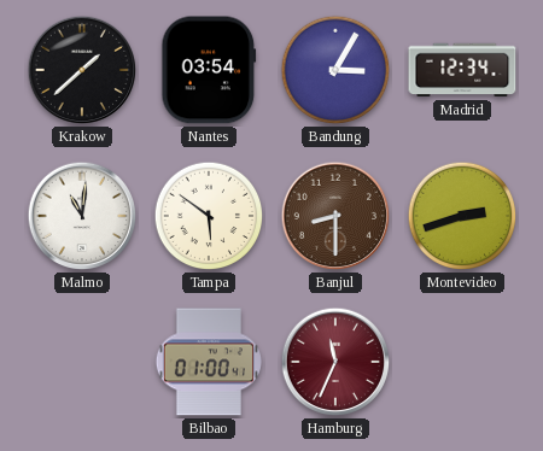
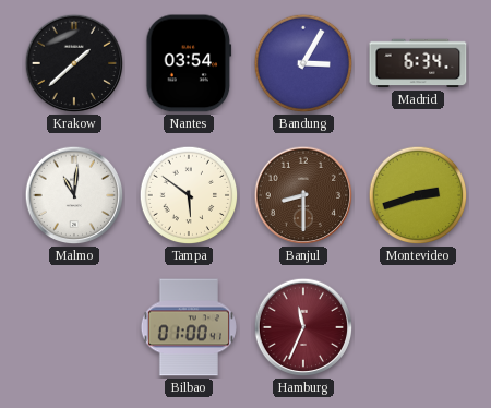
Madrid: 12:34 -> 6:34
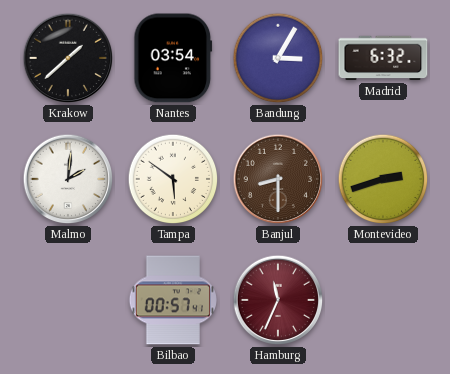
Madrid: 6:34 -> 6:32
Malmo: 11:01 -> 2:01
Bilbao: 01:00 -> 00:57
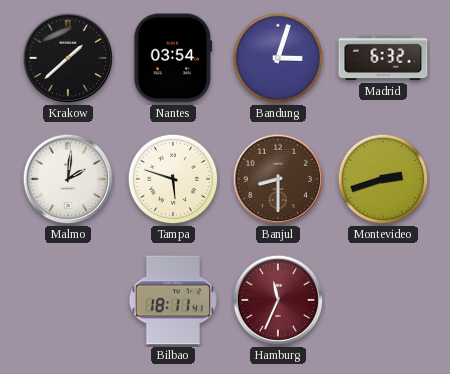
Bandung: 3:05 -> 3:03
Tampa: 5:51 -> 5:48
Bilbao: 00:57 -> 18:11
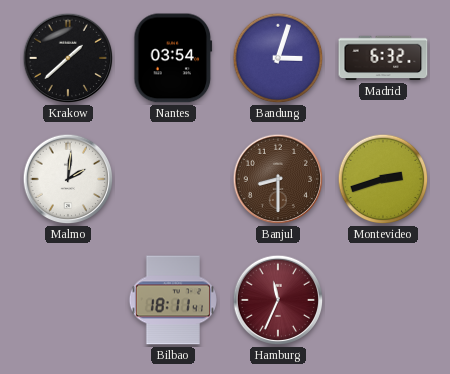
Tampa: 5:48 -> none
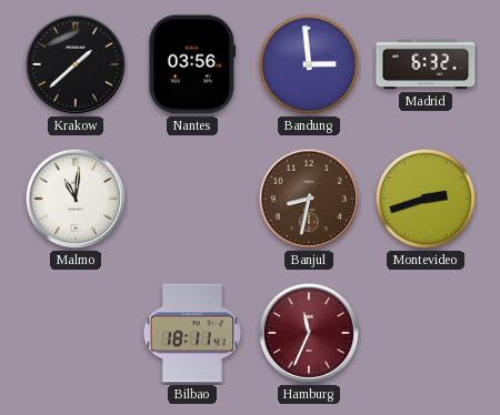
Nantes: 03:54 -> 03:56
Bandung: 3:03 -> 2:59
Malmo: 2:01 -> 11:01
Banjul: 8:30 -> 8:32
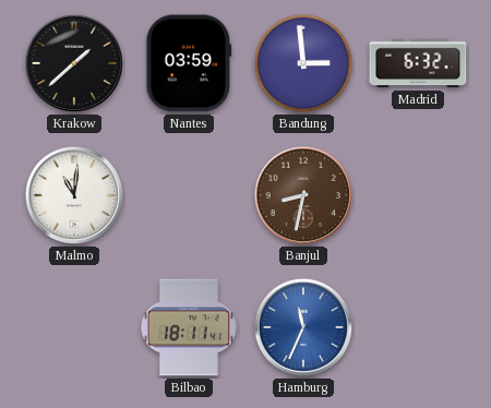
Nantes: 03:56 -> 03:59
Montevideo: 2:42 -> none
Hamburg dial: burgundy -> blue
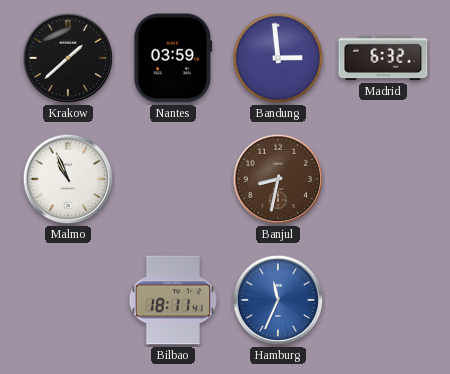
Malmo: 11:01 -> 10:56
